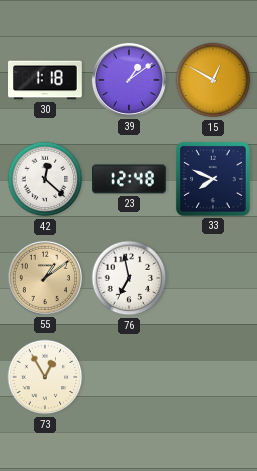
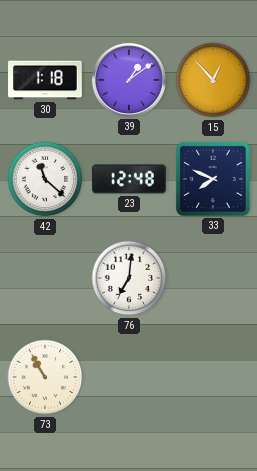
15: 12:50 -> 12:53
42: 12:22 -> 11:22
55: 1:09 -> none
76: 6:58 -> 7:01
73: 12:55 -> 10:55
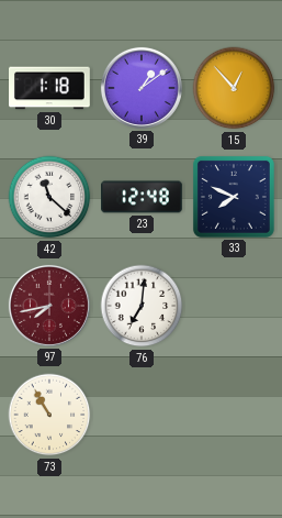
97: none -> 7:43
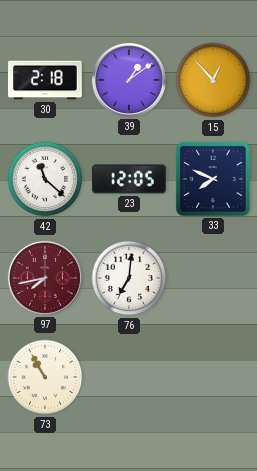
30: 1:18 -> 2:18
23: 12:48 -> 12:05
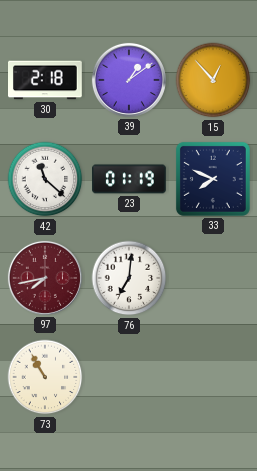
23: 12:05 -> 01:19
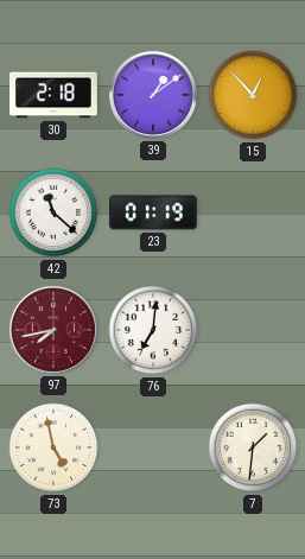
33: 7:49 -> none
73: 10:55 -> 4:58
7: none -> 1:31
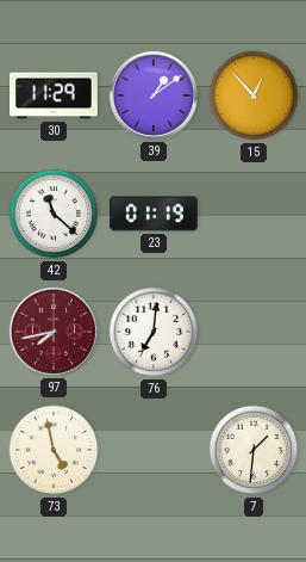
30: 2:18 -> 11:29
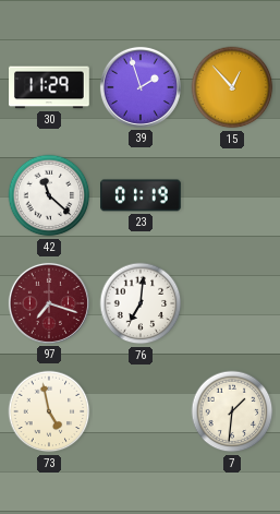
39: 1:09 -> 1:57
97: 7:43 -> 7:18
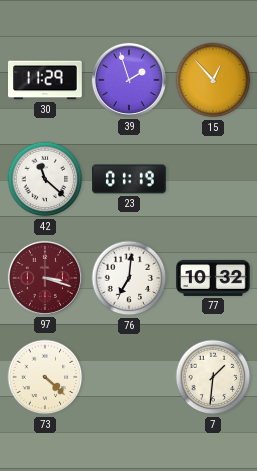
97: 7:18 -> 3:18
77: none -> 10:32
73: 4:58 -> 4:22
